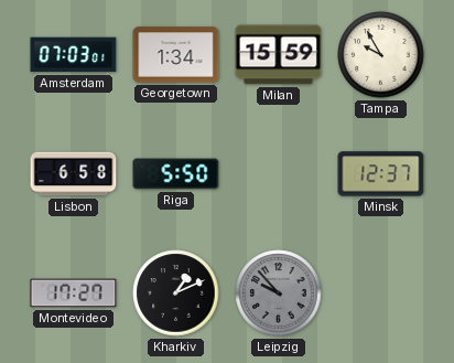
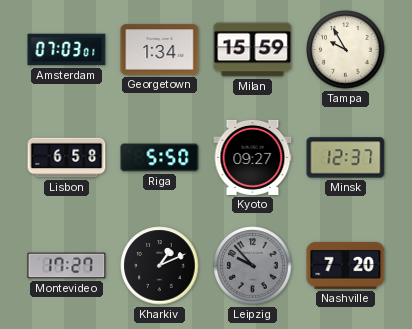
Kyoto: none -> 09:27
Nashville: none -> 7:20
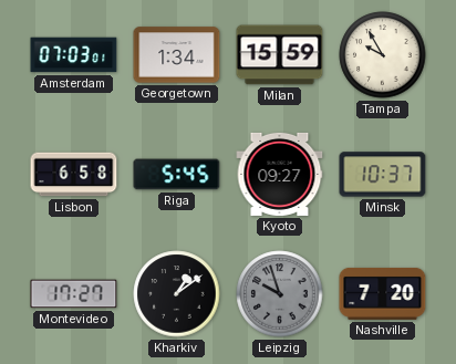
Riga: 5:50 -> 5:45
Minsk: 12:37 -> 10:37
Kharkiv: 1:11 -> 1:09
Leipzig: 9:53 -> 9:57
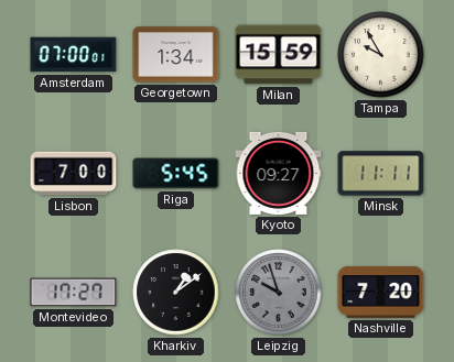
Amsterdam: 07:03 -> 07:00
Lisbon: 6:58 -> 7:00
Minsk: 10:37 -> 11:11
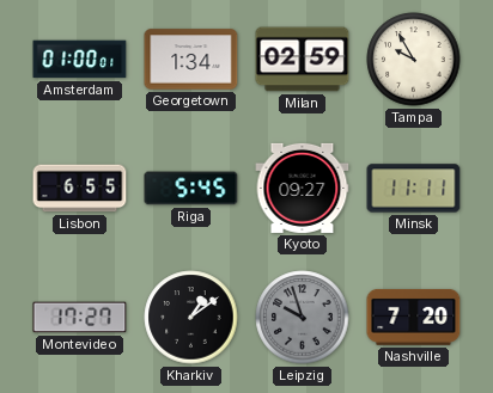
Amsterdam: 07:00 -> 01:00
Milan: 15:59 -> 02:59
Lisbon: 7:00 -> 6:55
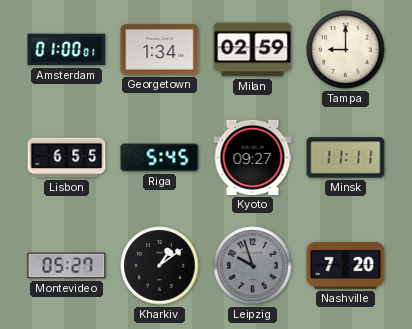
Tampa: 9:55 -> 9:00
Montevideo: 17:27 -> 05:27
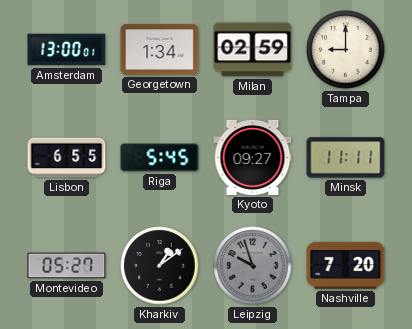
Amsterdam: 01:00 -> 13:00
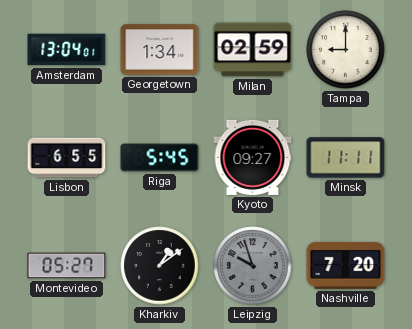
Amsterdam: 13:00 -> 13:04
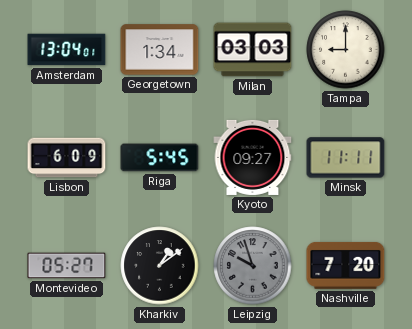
Milan: 02:59 -> 03:03
Lisbon: 6:55 -> 6:09
